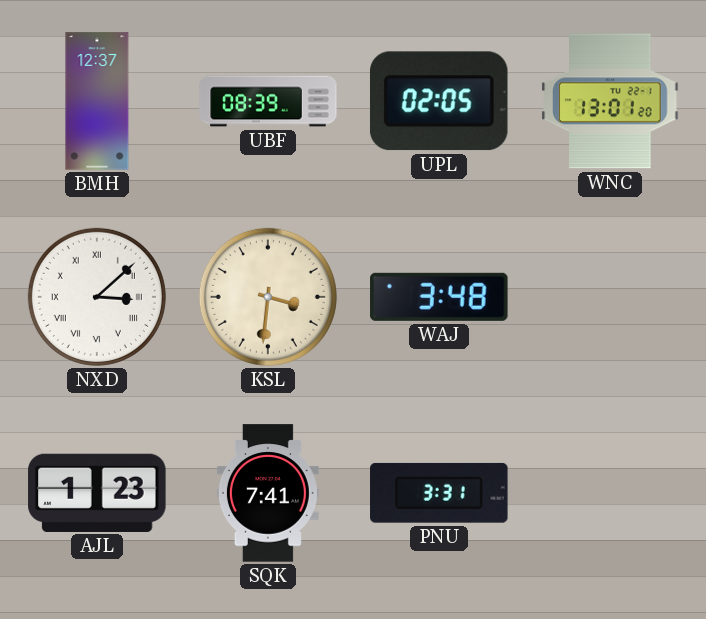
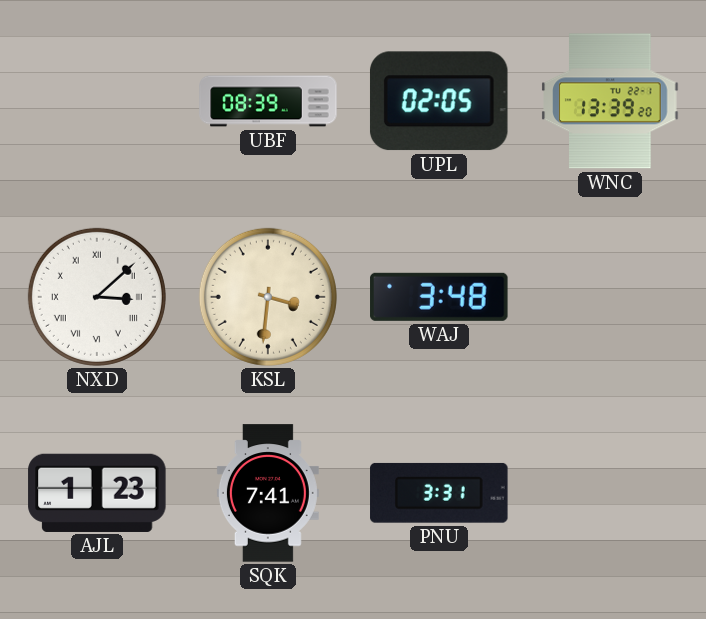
BMH: 12:37 -> none
WNC: 13:01 -> 13:39
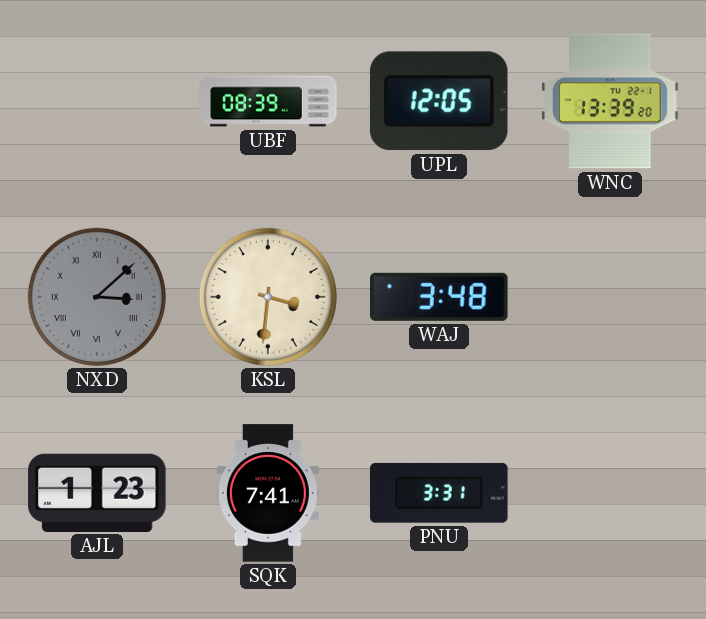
UPL: 02:05 -> 12:05
NXD dial: white -> grey
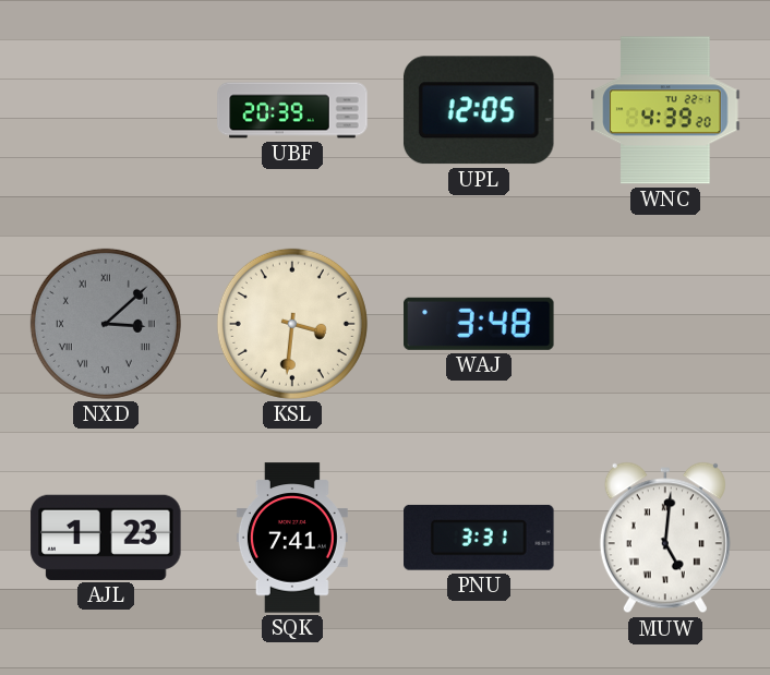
UBF: 08:39 -> 20:39
WNC: 13:39 -> 4:39
MUW: none -> 5:01
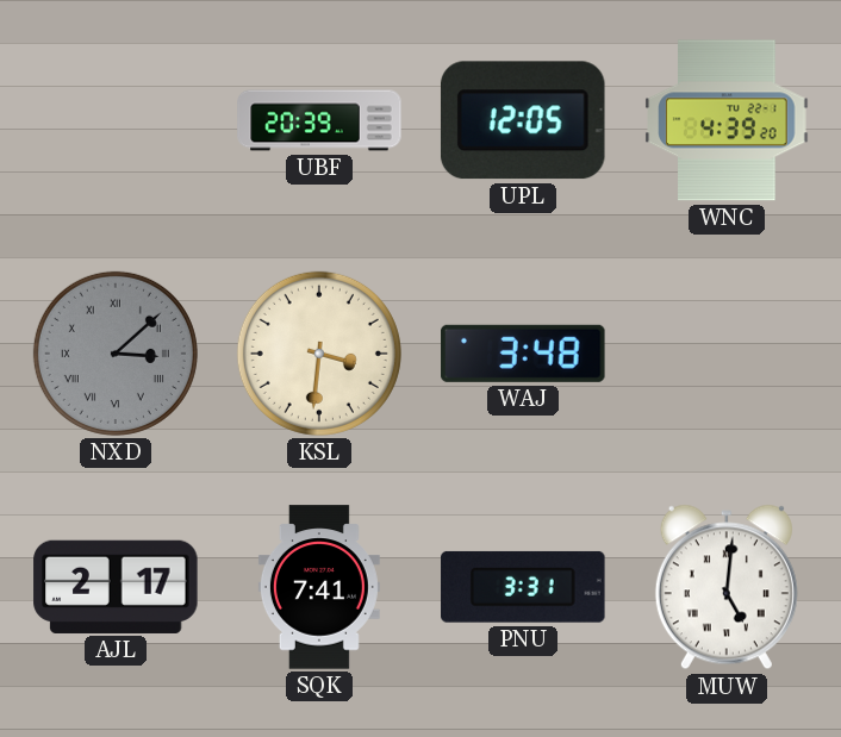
AJL: 1:23 -> 2:17
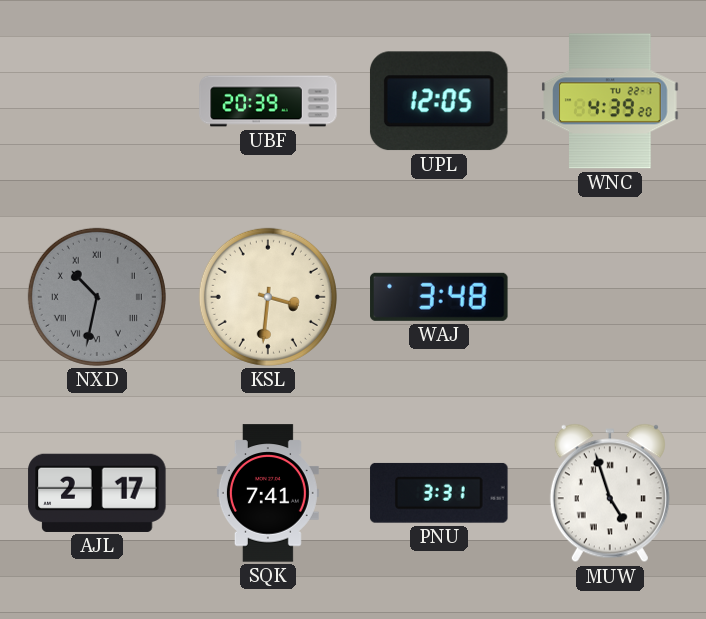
NXD: 3:08 -> 10:32
MUW: 5:01 -> 4:57
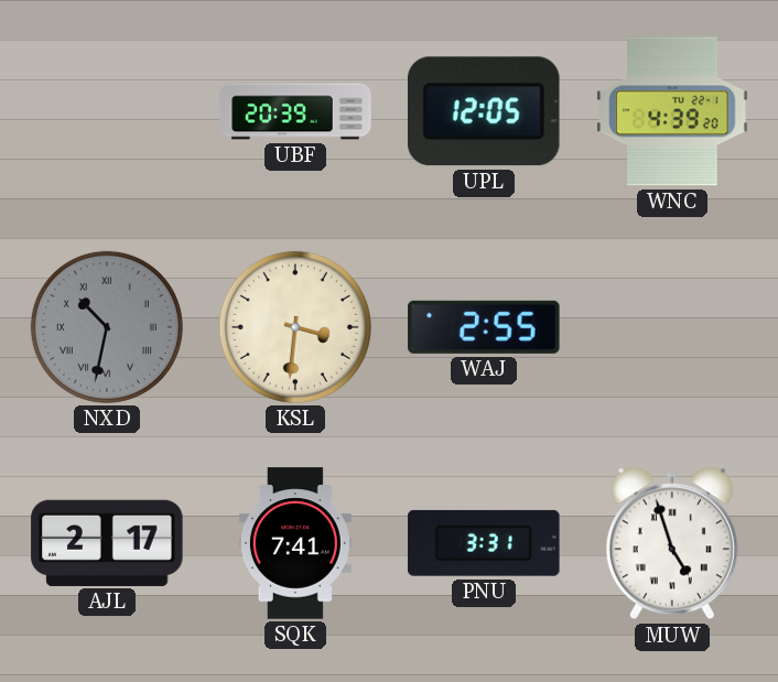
WAJ: 3:48 -> 2:55
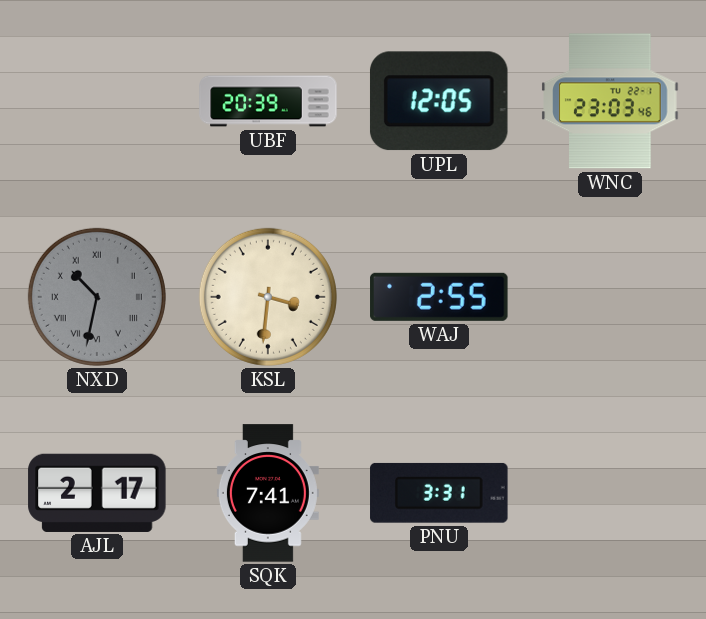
WNC: 4:39 -> 23:03
MUW: 4:57 -> none
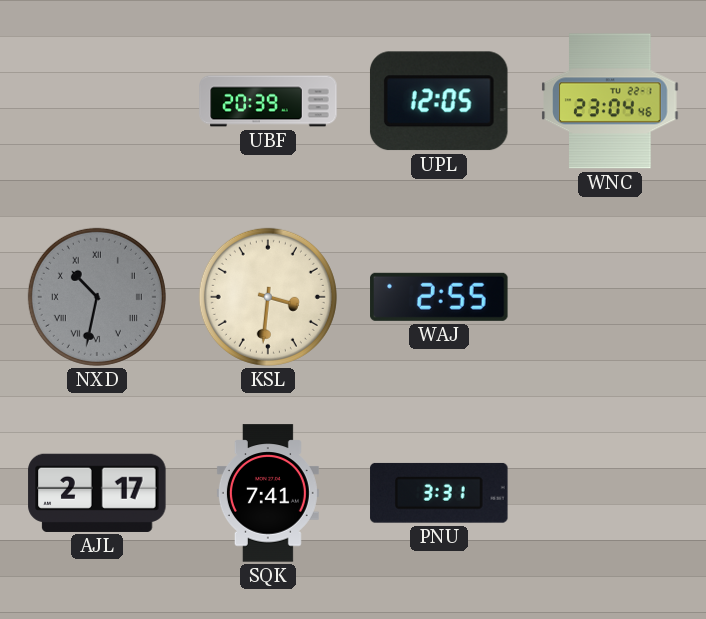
WNC: 23:03 -> 23:04
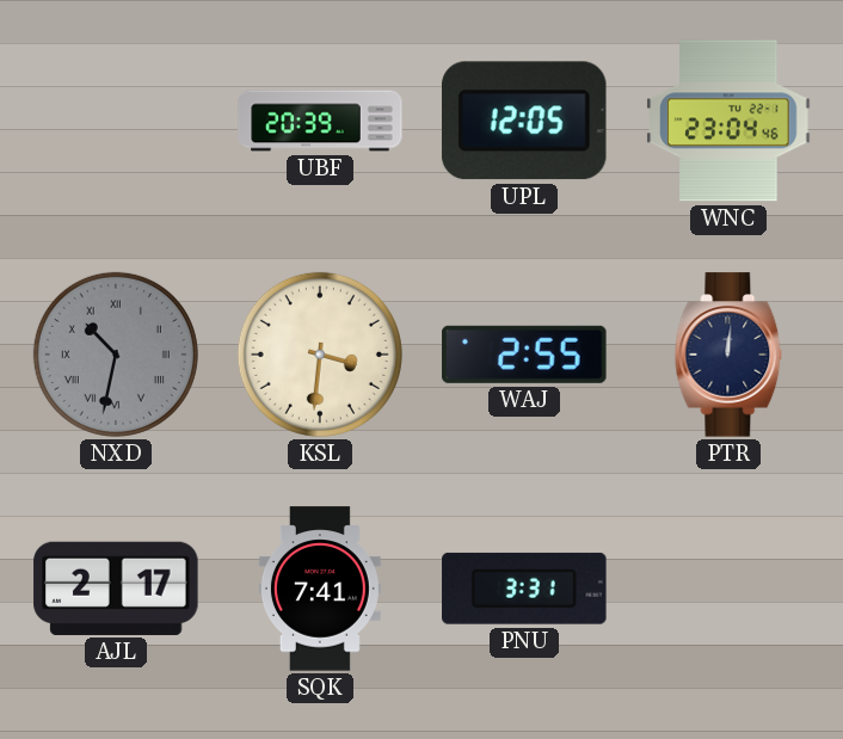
PTR: none -> 12:01
